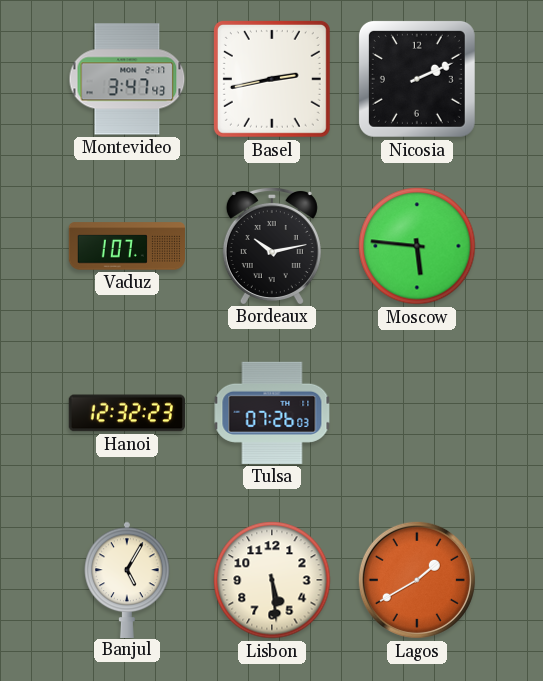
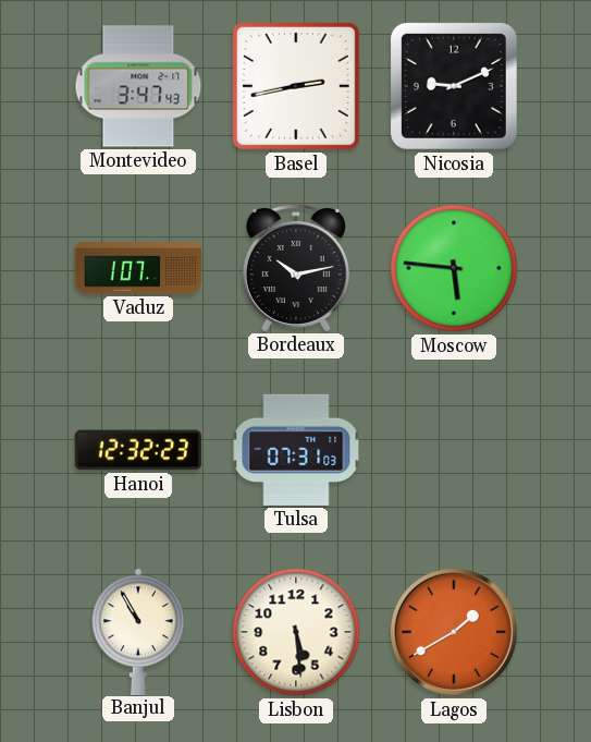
Nicosia: 2:11 -> 9:11
Tulsa: 07:26 -> 07:31
Banjul: 5:05 -> 10:55
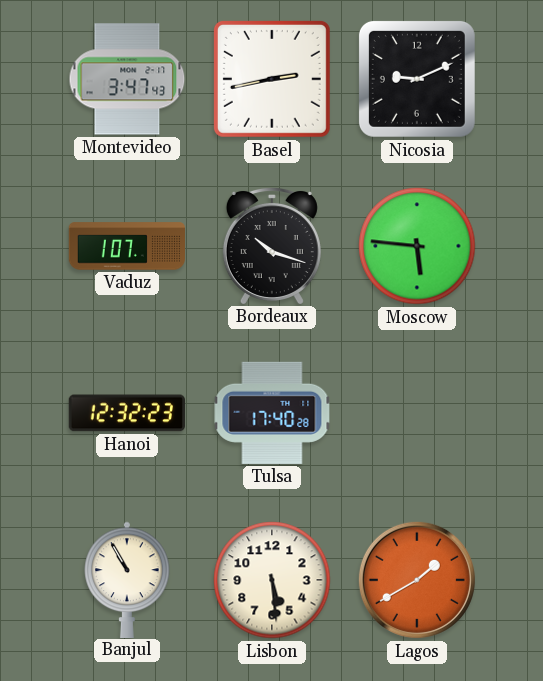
Bordeaux: 10:13 -> 10:18
Tulsa: 07:31 -> 17:40
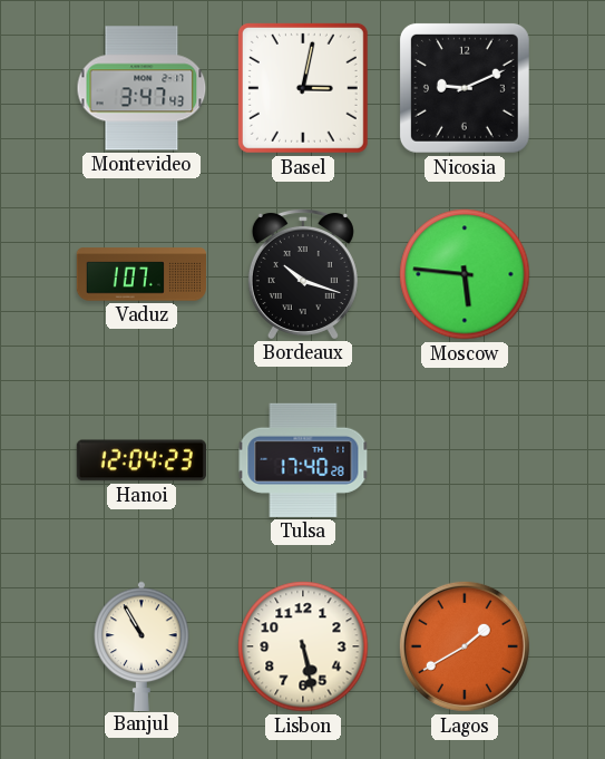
Basel: 2:43 -> 3:02
Hanoi: 12:32 -> 12:04
Lisbon: 5:29 -> 5:28
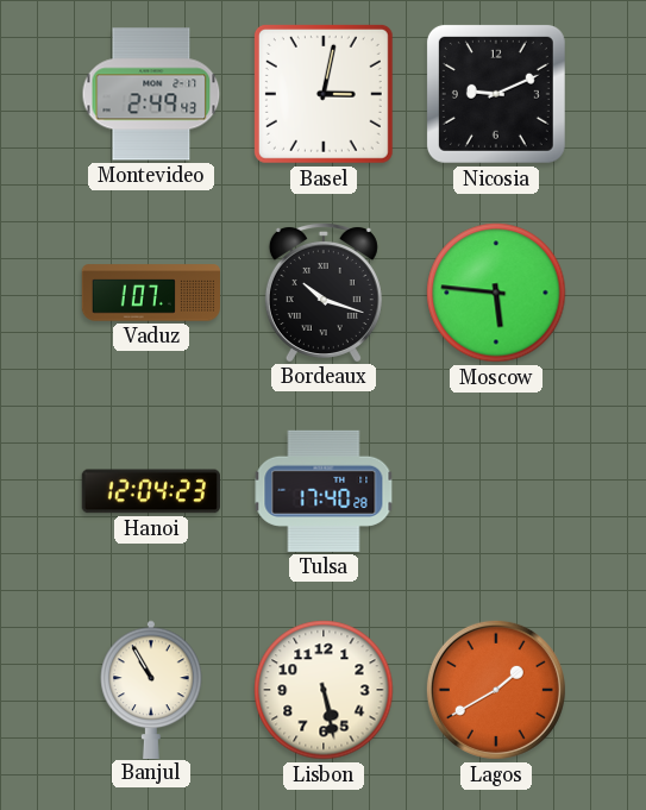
Montevideo: 3:47 -> 2:49
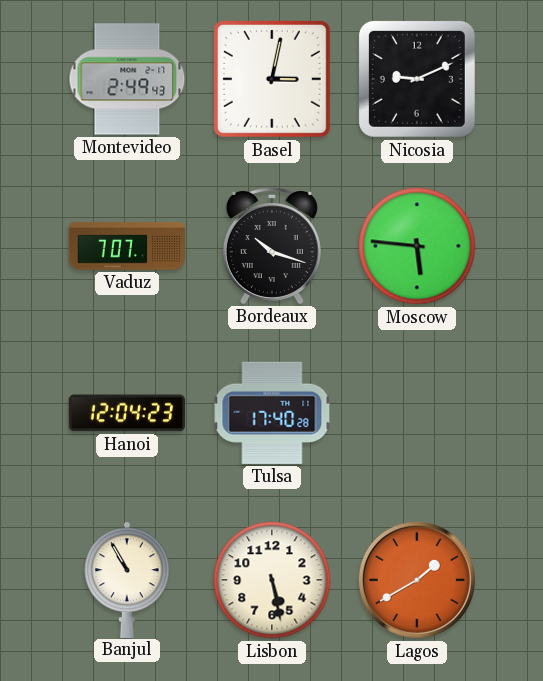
Vaduz: 1:07 -> 7:07
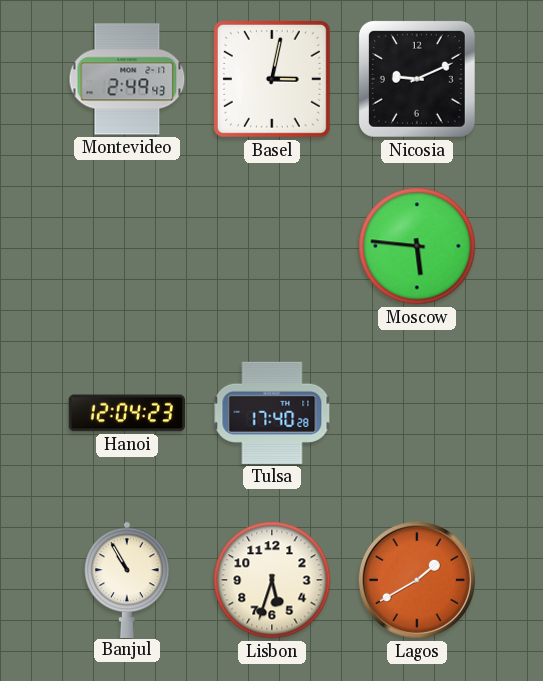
Vaduz: 7:07 -> none
Bordeaux: 10:18 -> none
Lisbon: 5:28 -> 5:33
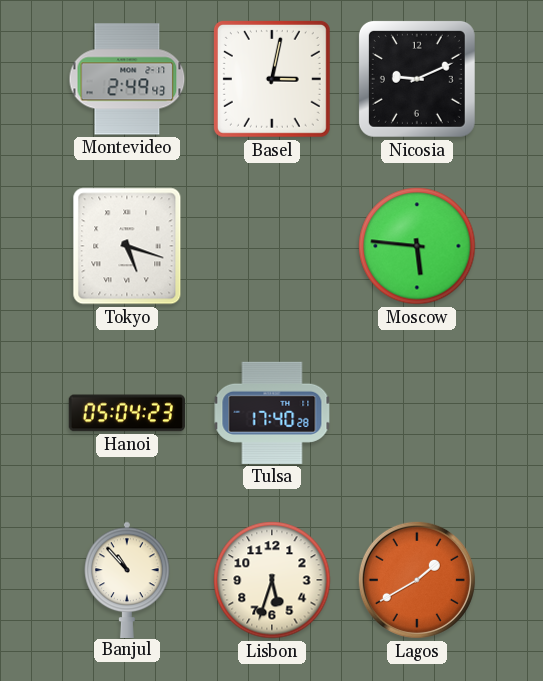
Tokyo: none -> 5:18
Hanoi: 12:04 -> 05:04
Banjul: 10:55 -> 10:53
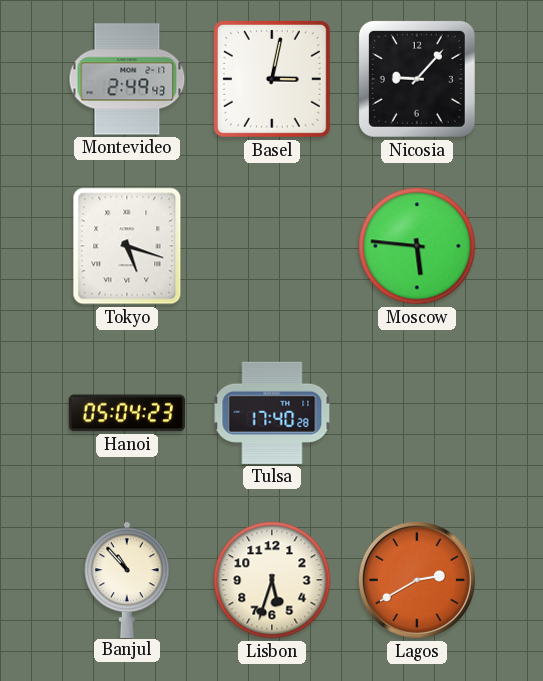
Nicosia: 9:11 -> 9:07
Lagos: 1:40 -> 2:40
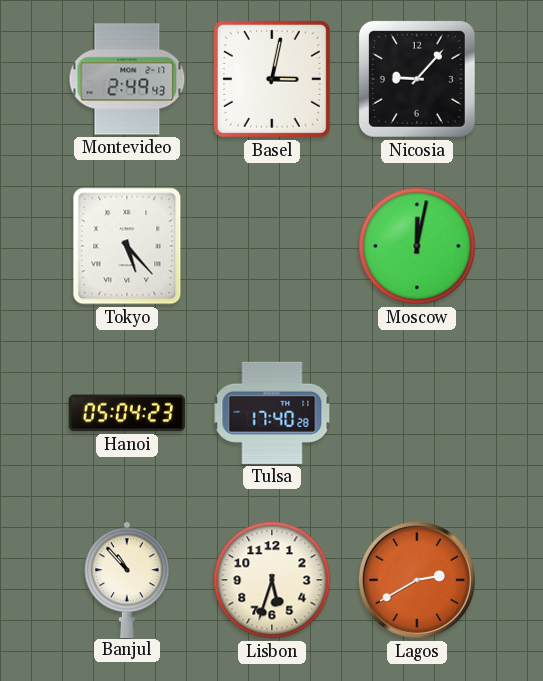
Tokyo: 5:18 -> 5:23
Moscow: 5:46 -> 12:02
